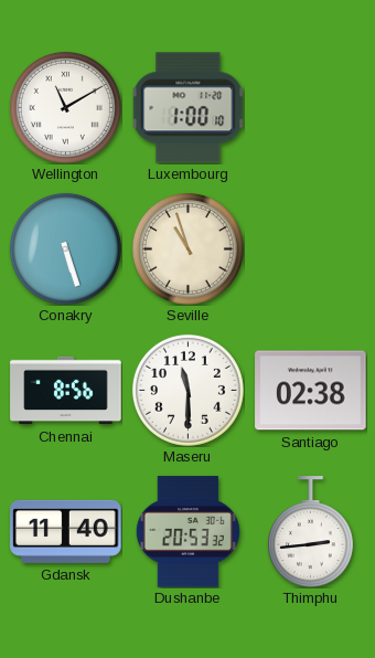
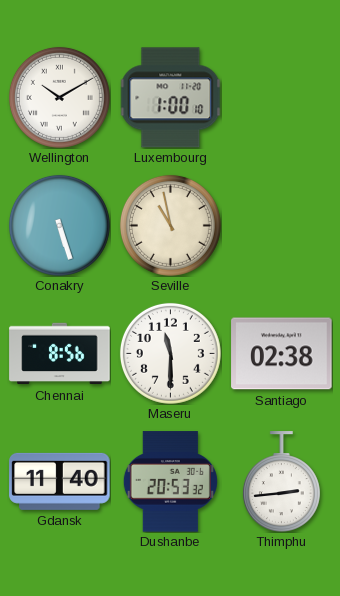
Wellington: 11:10 -> 10:10
Seville: 10:57 -> 10:58
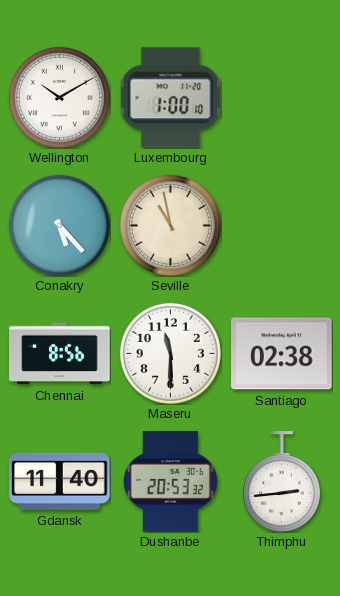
Conakry: 5:27 -> 5:23
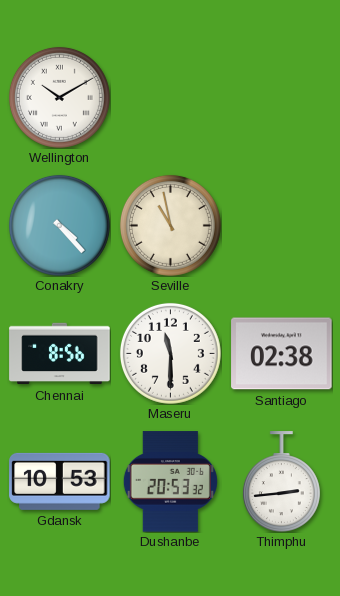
Luxembourg: 1:00 -> none
Conakry: 5:23 -> 4:23
Gdansk: 11:40 -> 10:53
